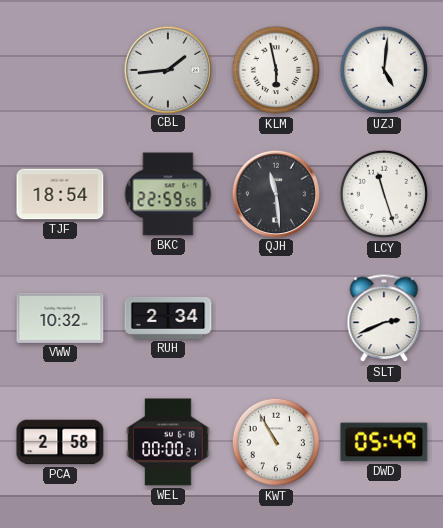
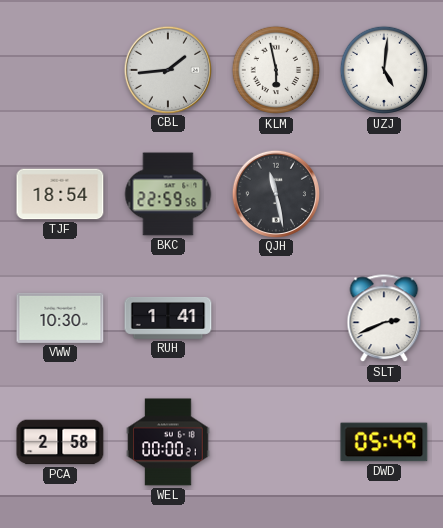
QJH: 11:29 -> 11:28
LCY: 11:27 -> none
VWW: 10:32 -> 10:30
RUH: 2:34 -> 1:41
KWT: 10:55 -> none
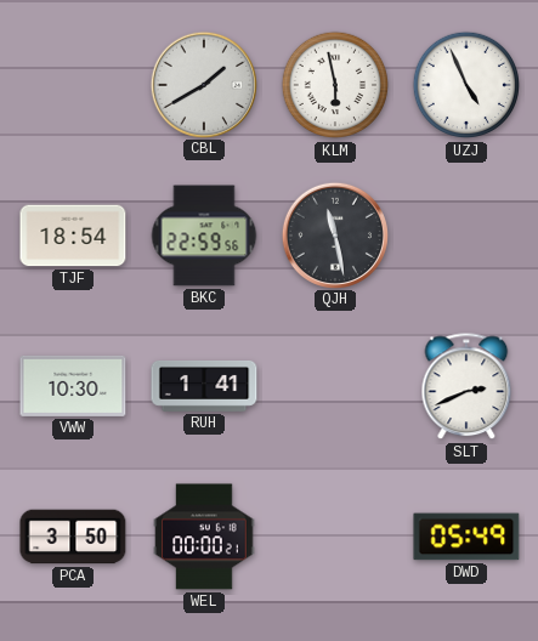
CBL: 1:44 -> 1:40
UZJ: 5:01 -> 4:56
PCA: 2:58 -> 3:50
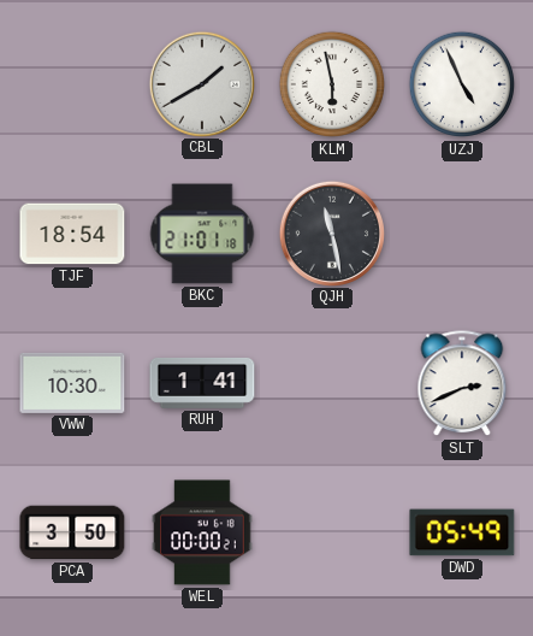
BKC: 22:59 -> 21:01
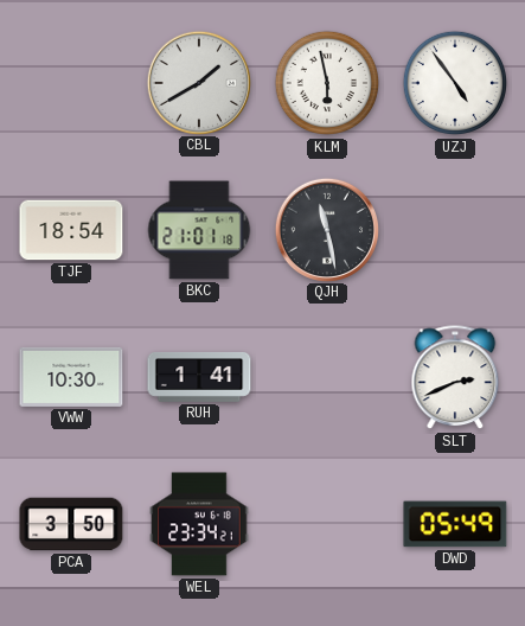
UZJ: 4:56 -> 4:54
WEL: 00:00 -> 23:34
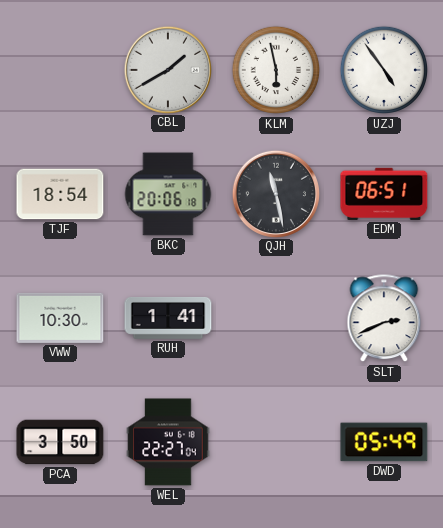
BKC: 21:01 -> 20:06
EDM: none -> 06:51
WEL: 23:34 -> 22:27
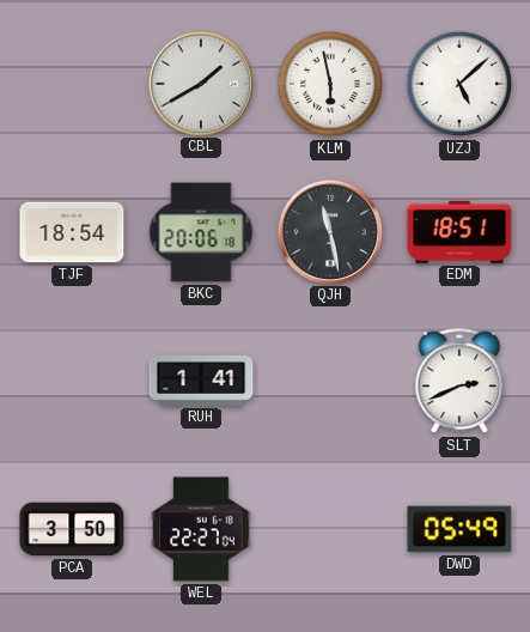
UZJ: 4:54 -> 5:08
EDM: 06:51 -> 18:51
VWW: 10:30 -> none
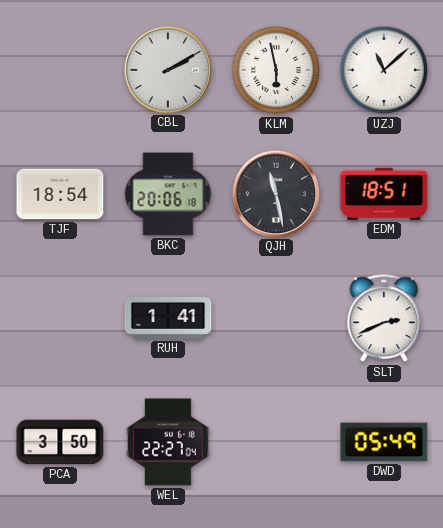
CBL: 1:40 -> 2:10
UZJ: 5:08 -> 11:08
